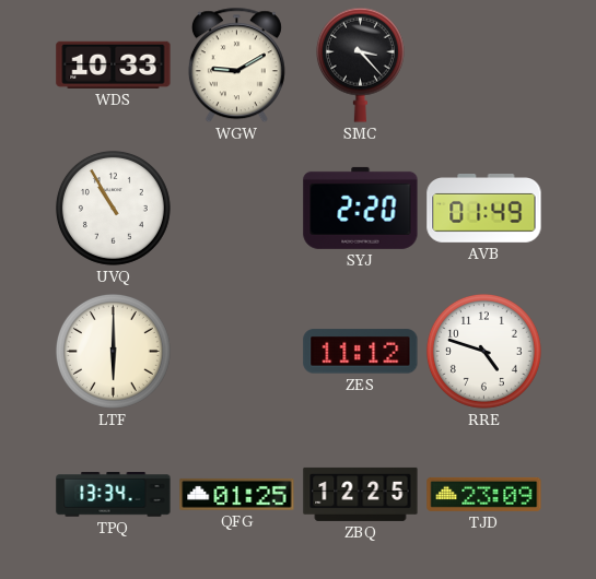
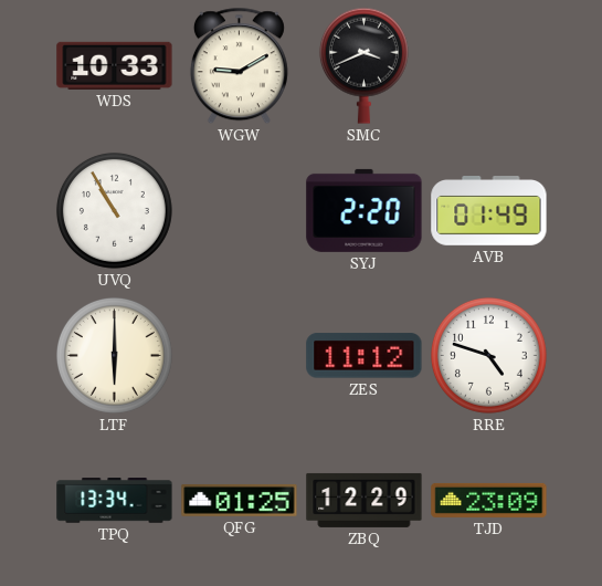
SMC: 3:23 -> 3:41
ZBQ: 12:25 -> 12:29
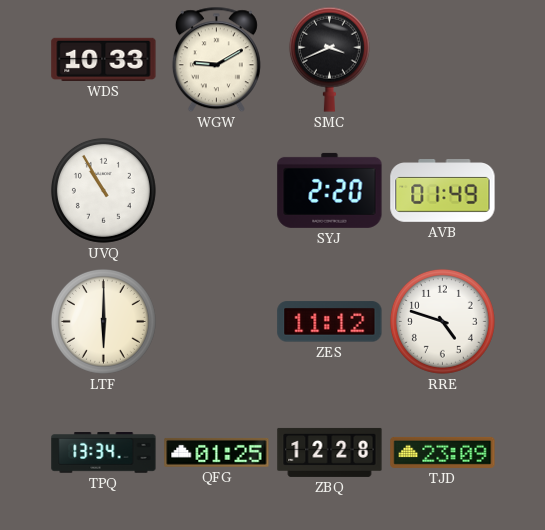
ZBQ: 12:29 -> 12:28
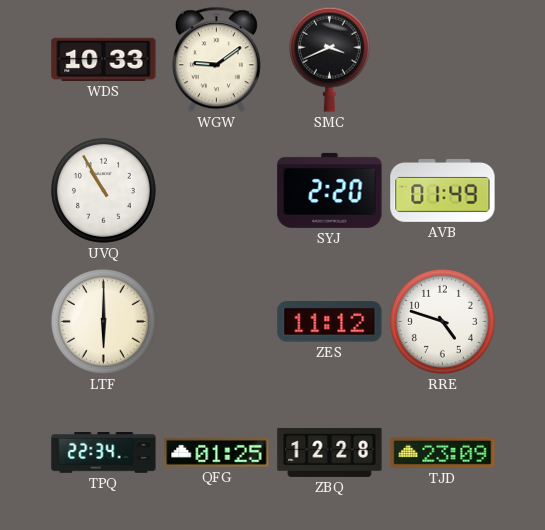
WGW: 9:10 -> 9:09
TPQ: 13:34 -> 22:34
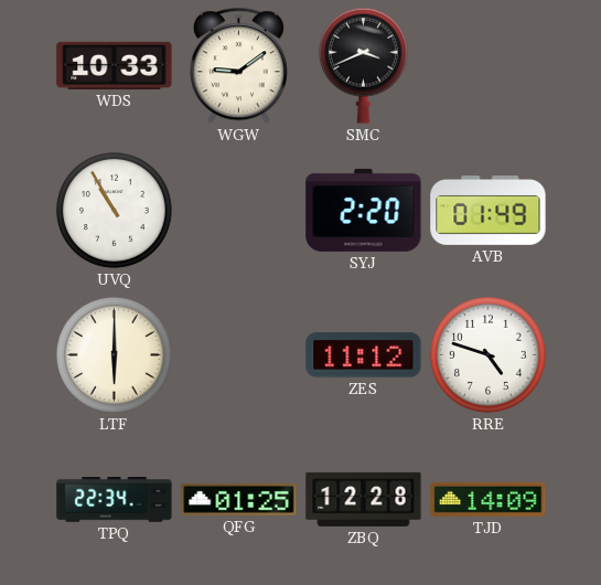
TJD: 23:09 -> 14:09
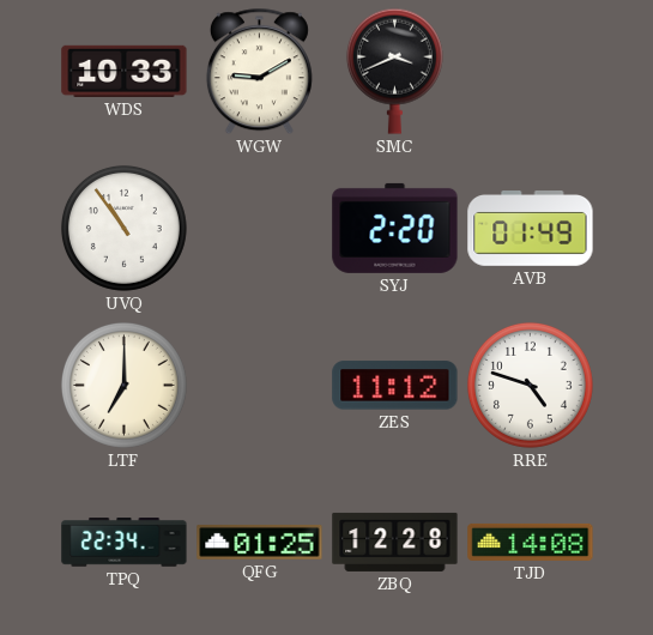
WGW: 9:09 -> 9:10
UVQ: 10:55 -> 10:54
LTF: 6:00 -> 7:00
TJD: 14:09 -> 14:08
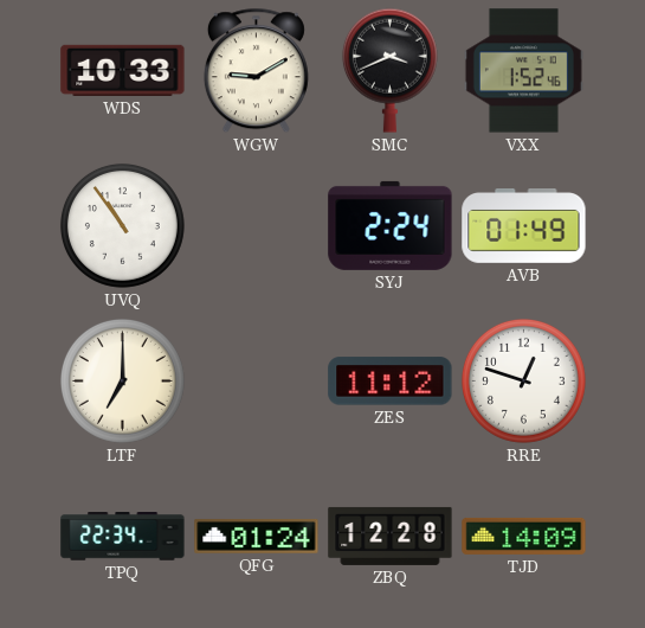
VXX: none -> 1:52
SYJ: 2:20 -> 2:24
RRE: 4:48 -> 12:48
QFG: 01:25 -> 01:24
TJD: 14:08 -> 14:09
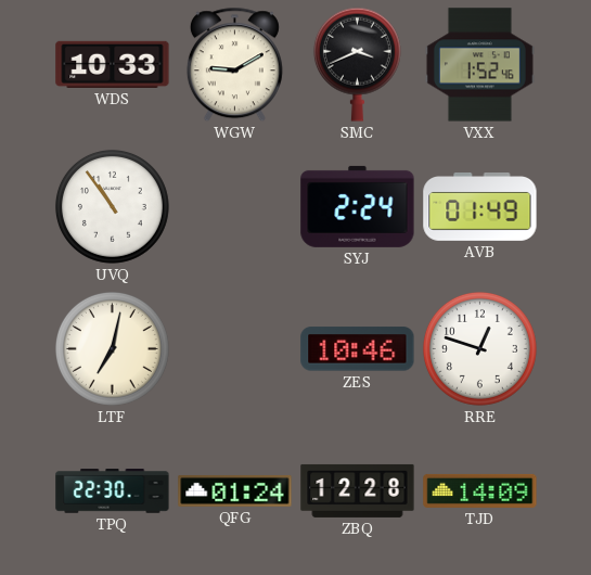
LTF: 7:00 -> 7:02
ZES: 11:12 -> 10:46
TPQ: 22:34 -> 22:30
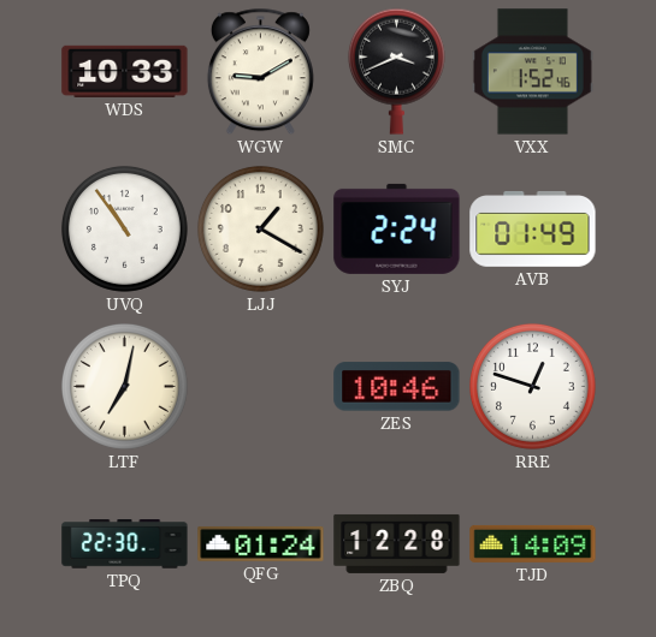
LJJ: none -> 1:20
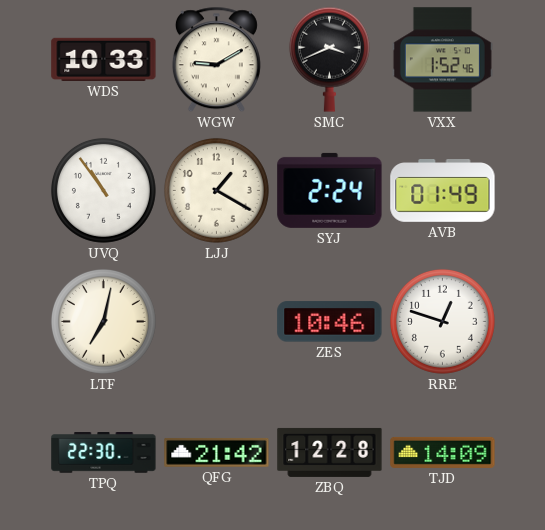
QFG: 01:24 -> 21:42
